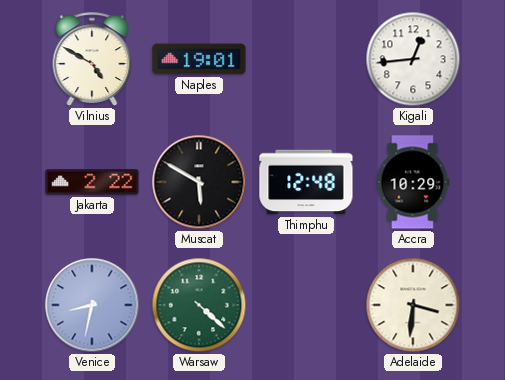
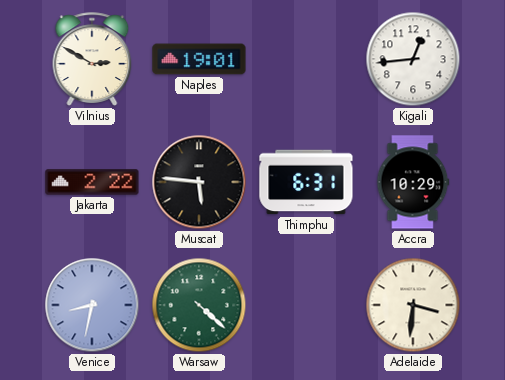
Vilnius: 4:50 -> 2:50
Muscat: 5:50 -> 5:46
Thimphu: 12:48 -> 6:31
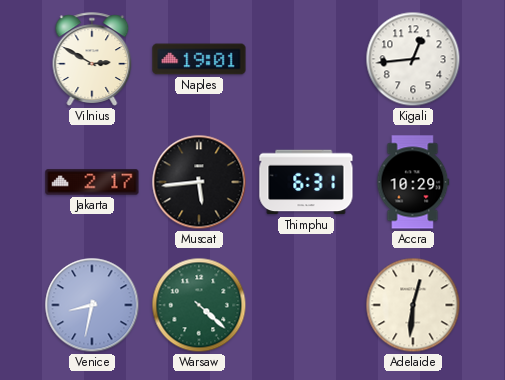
Jakarta: 2:22 -> 2:17
Muscat: 5:46 -> 5:44
Adelaide: 3:31 -> 12:31
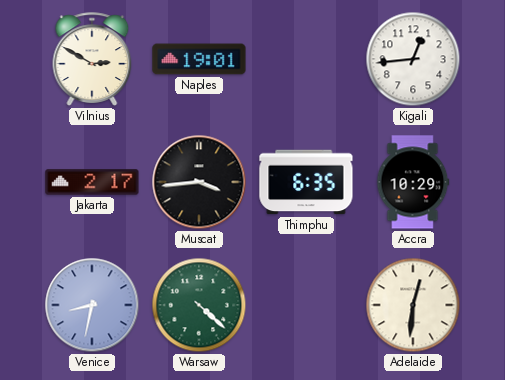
Muscat: 5:44 -> 3:44
Thimphu: 6:31 -> 6:35
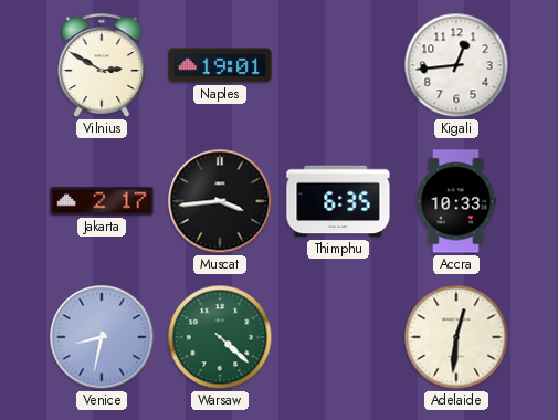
Accra: 10:29 -> 10:33
